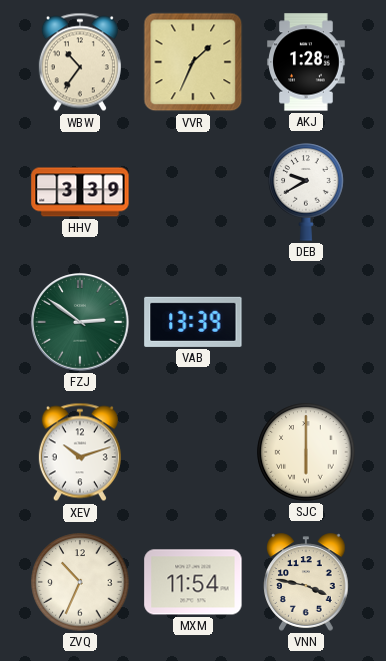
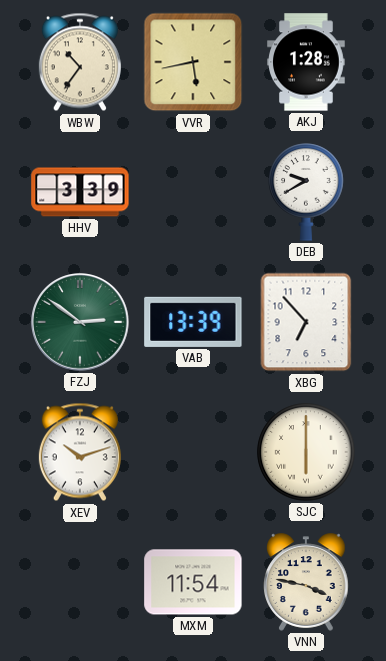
VVR: 1:34 -> 5:43
XBG: none -> 6:53
ZVQ: 10:34 -> none
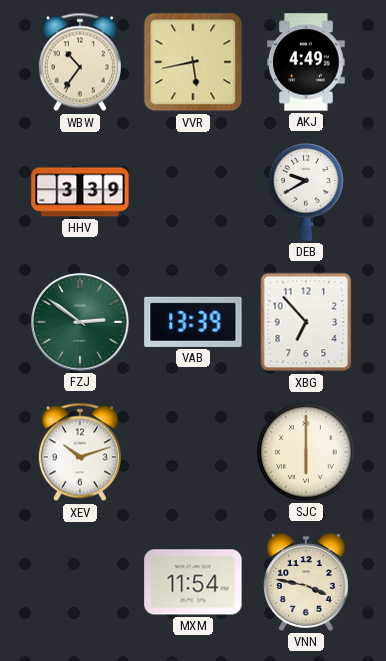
AKJ: 1:28 -> 4:49
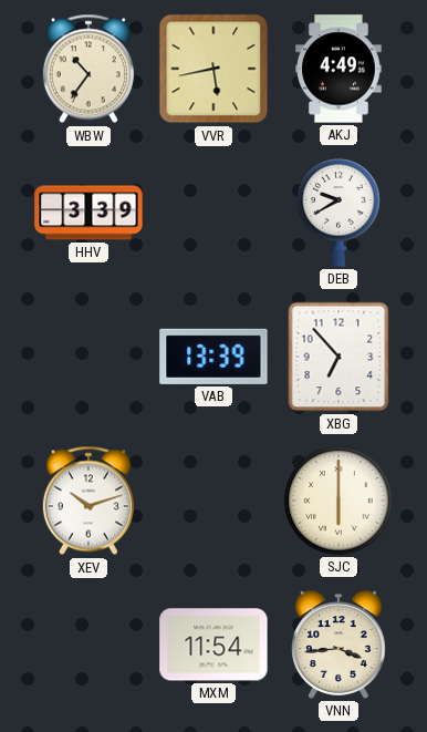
FZJ: 2:51 -> none
VNN: 3:47 -> 3:44
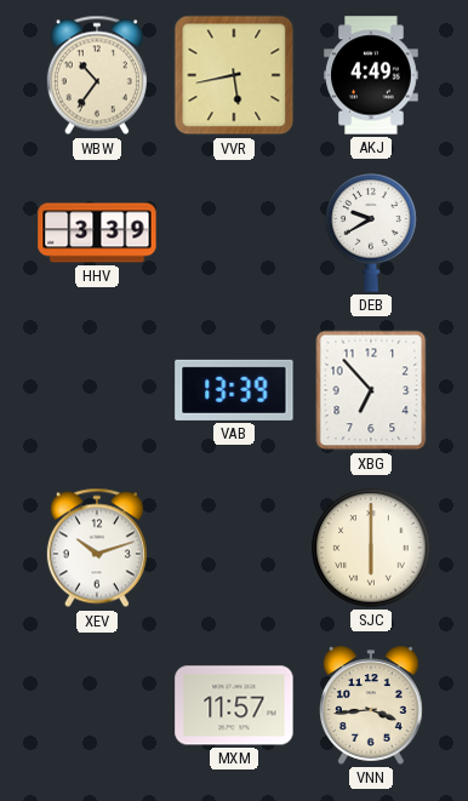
MXM: 11:54 -> 11:57
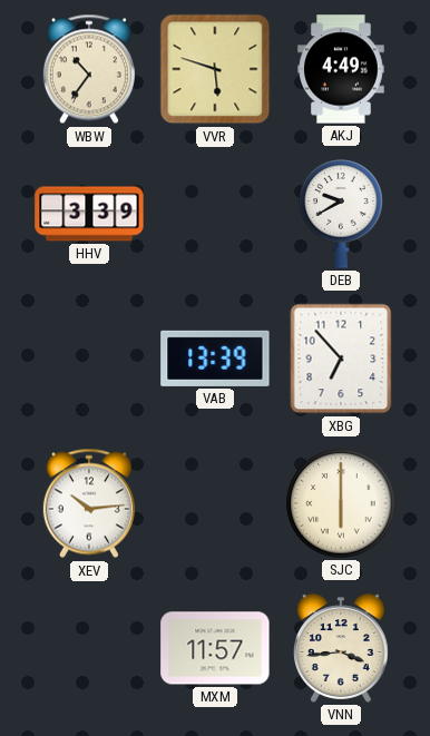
VVR: 5:43 -> 5:48
XEV: 10:12 -> 10:14
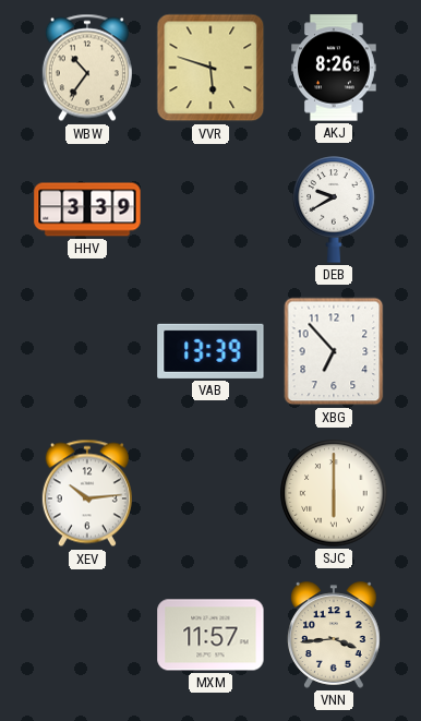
AKJ: 4:49 -> 8:26
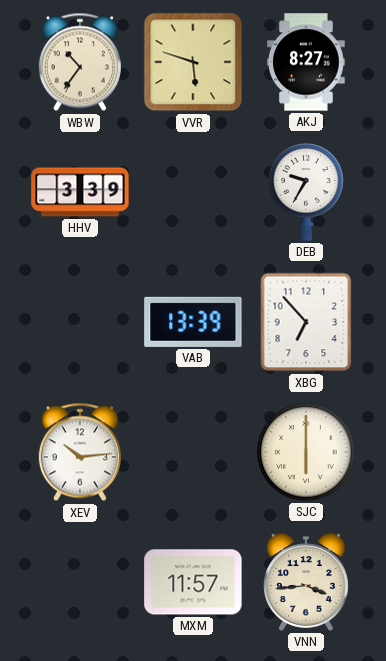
AKJ: 8:26 -> 8:27
DEB: 9:40 -> 9:35
